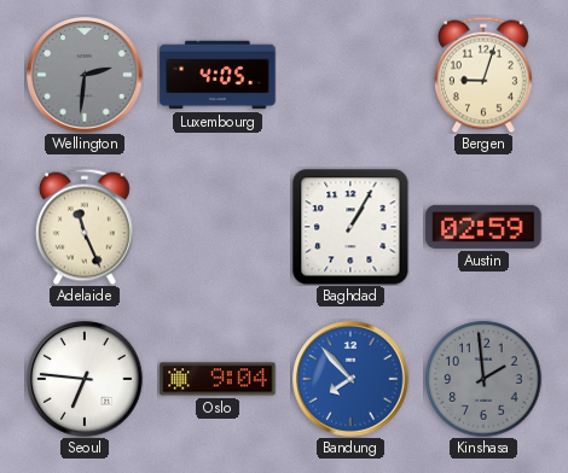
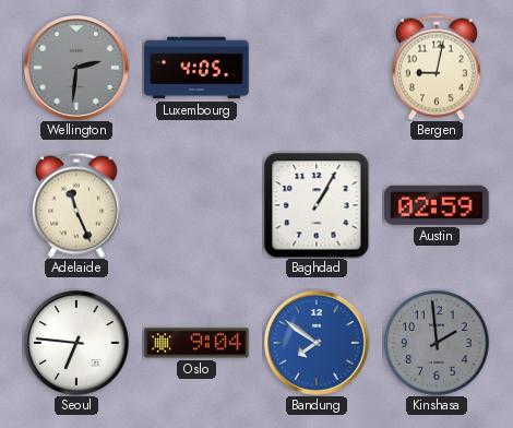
Bergen: 9:03 -> 9:02
Bandung: 7:53 -> 7:51
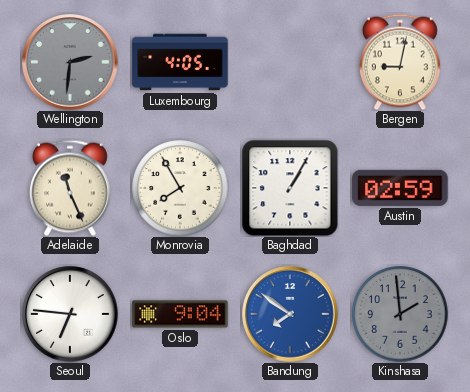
Monrovia: none -> 7:55
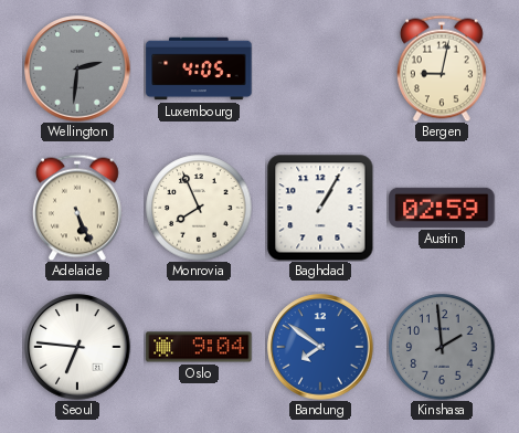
Adelaide: 11:26 -> 5:26
Monrovia: 7:55 -> 7:56
